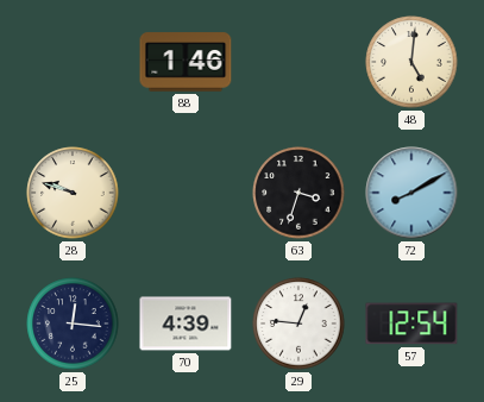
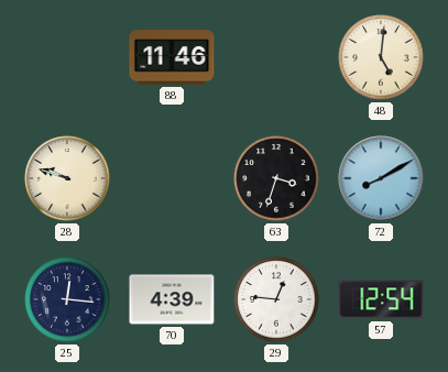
88: 1:46 -> 11:46
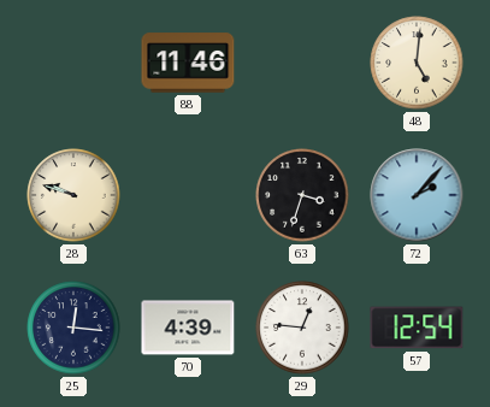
72: 8:10 -> 2:07
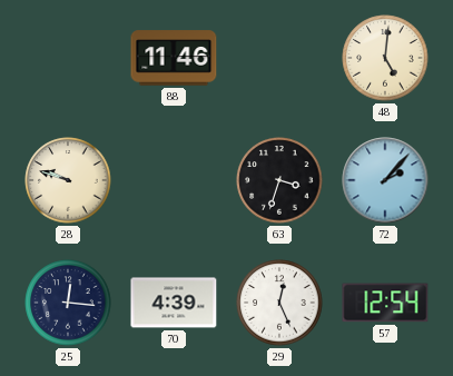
29: 12:46 -> 12:26
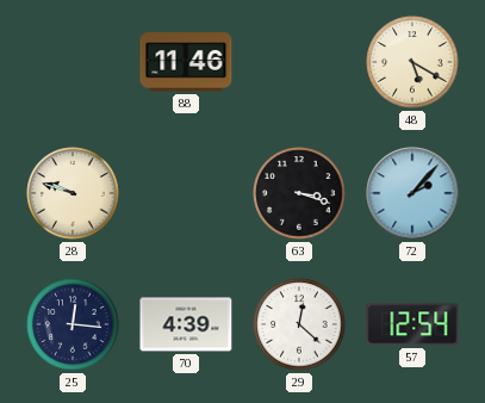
48: 5:01 -> 5:20
63: 3:33 -> 3:18
29: 12:26 -> 12:22
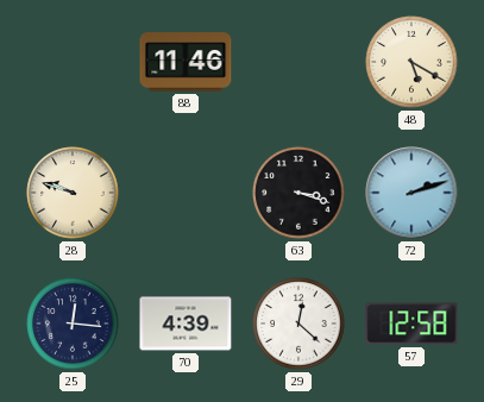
72: 2:07 -> 2:12
57: 12:54 -> 12:58
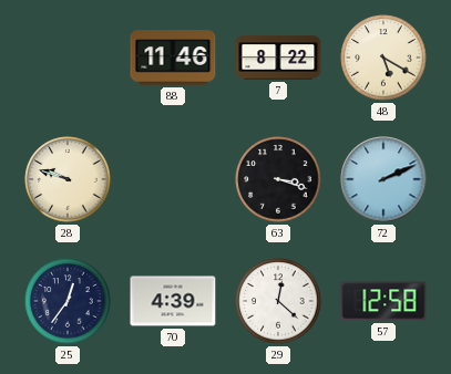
7: none -> 8:22
72: 2:12 -> 2:11
25: 12:16 -> 12:36
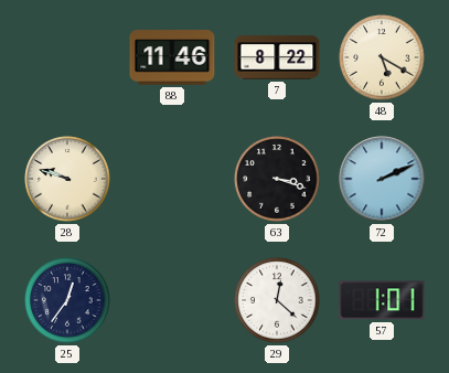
70: 4:39 -> none
57: 12:58 -> 1:01
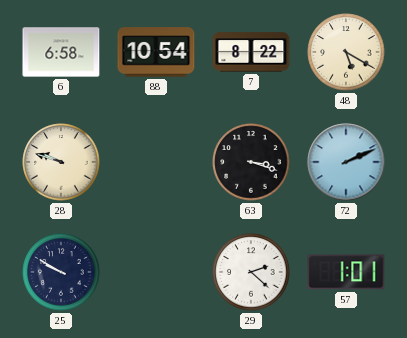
6: none -> 6:58
88: 11:46 -> 10:54
25: 12:36 -> 9:50
29: 12:22 -> 2:22
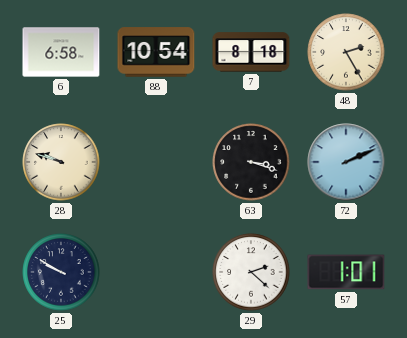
7: 8:22 -> 8:18
48: 5:20 -> 2:25
